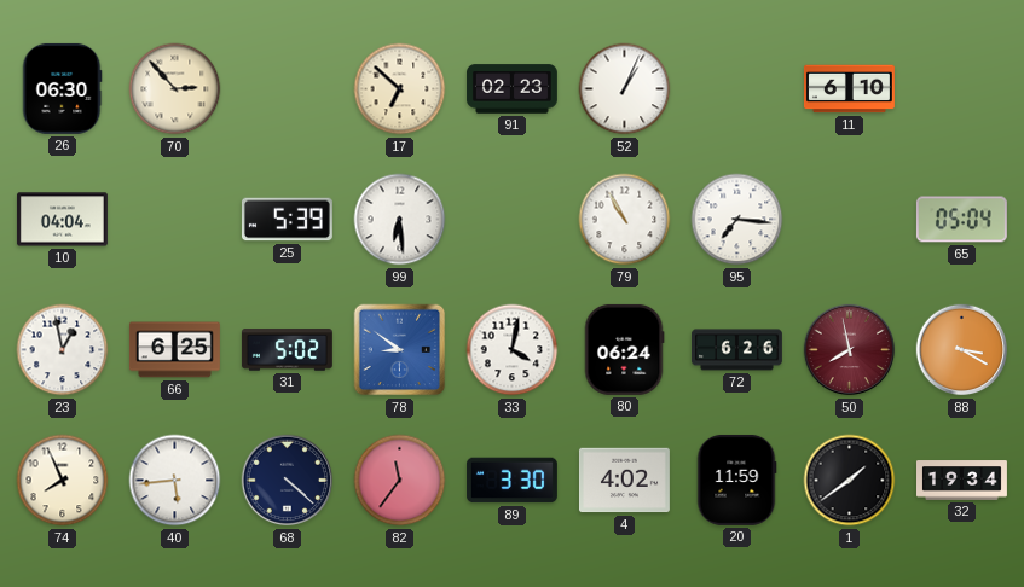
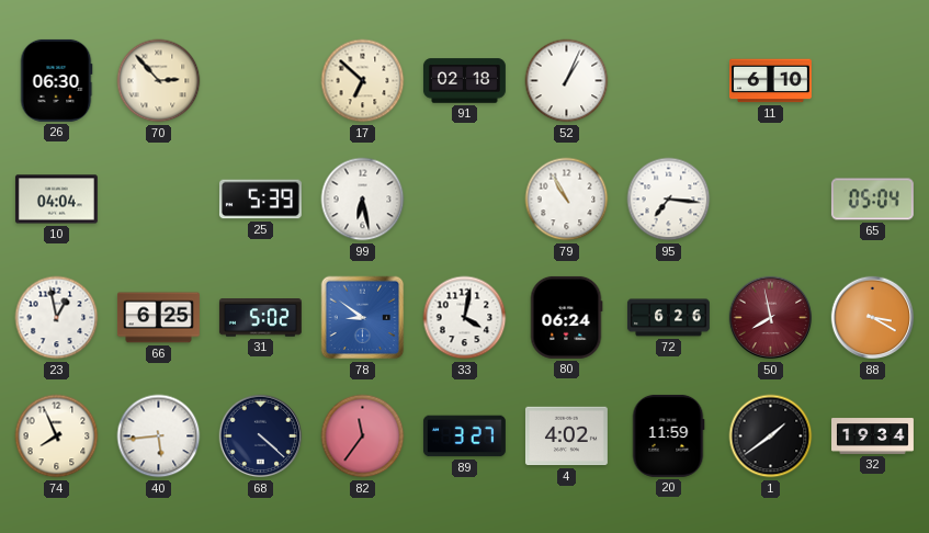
91: 02:23 -> 02:18
99: 6:29 -> 6:28
89: 3:30 -> 3:27
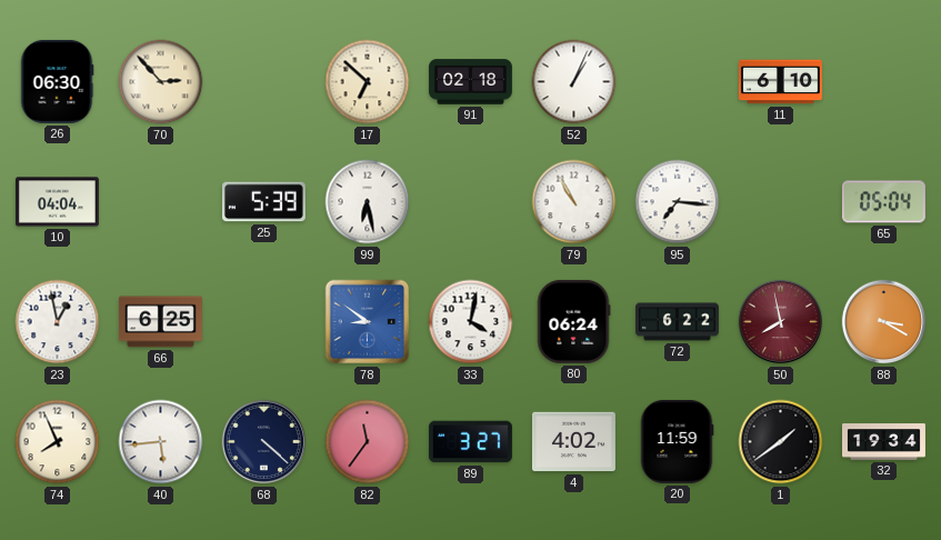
31: 5:02 -> none
72: 6:26 -> 6:22
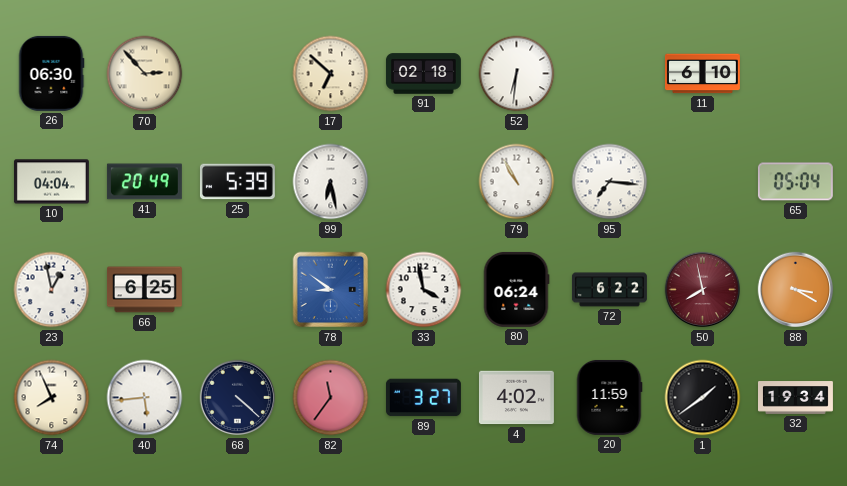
52: 1:04 -> 6:31
41: none -> 20:49
33: 4:02 -> 3:58
